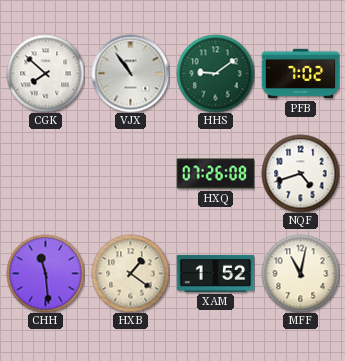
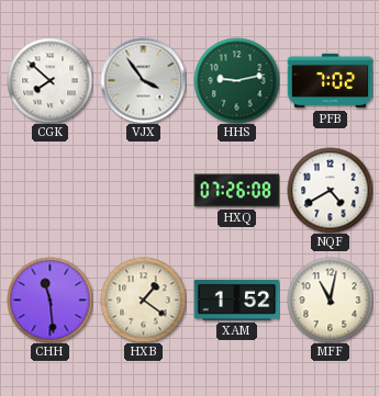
VJX: 10:54 -> 3:54
HHS: 9:09 -> 9:13
NQF: 4:42 -> 4:40
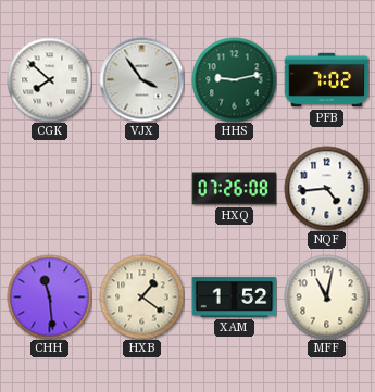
NQF: 4:40 -> 4:44
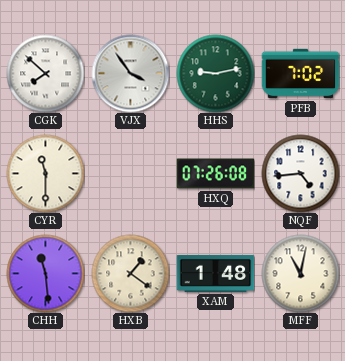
CYR: none -> 11:30
XAM: 1:52 -> 1:48
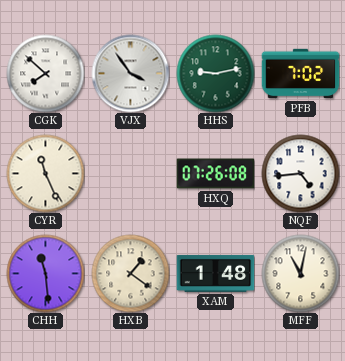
CYR: 11:30 -> 11:26
